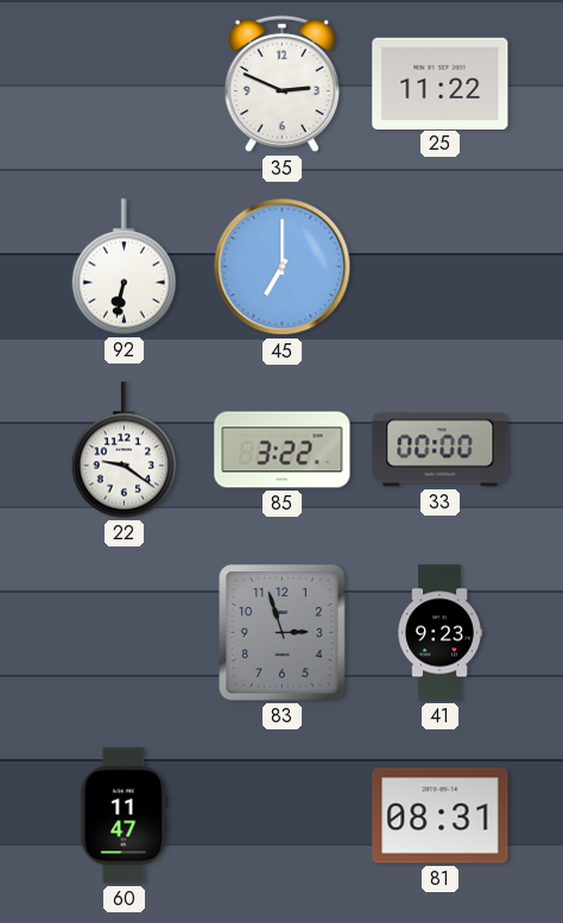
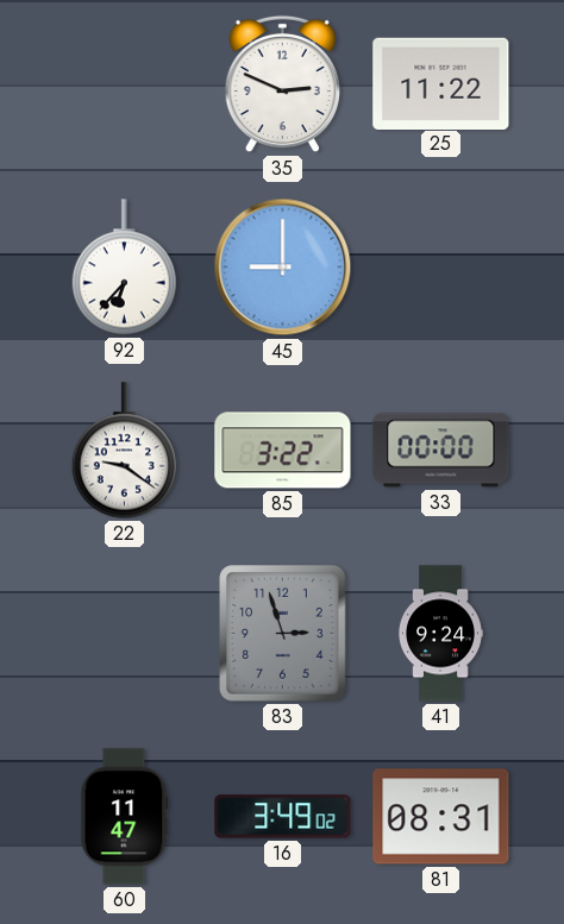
92: 6:32 -> 6:37
45: 7:00 -> 9:00
41: 9:23 -> 9:24
16: none -> 3:49
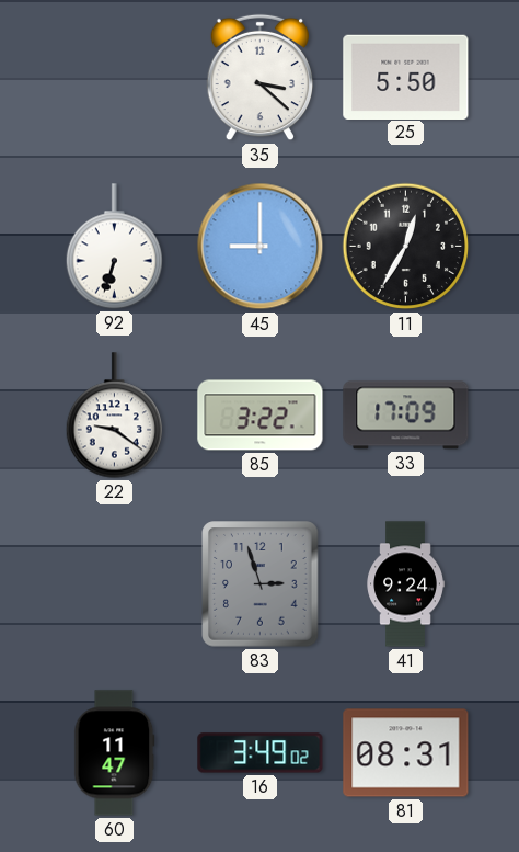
35: 2:49 -> 3:22
25: 11:22 -> 5:50
92: 6:37 -> 6:33
11: none -> 12:35
33: 00:00 -> 17:09
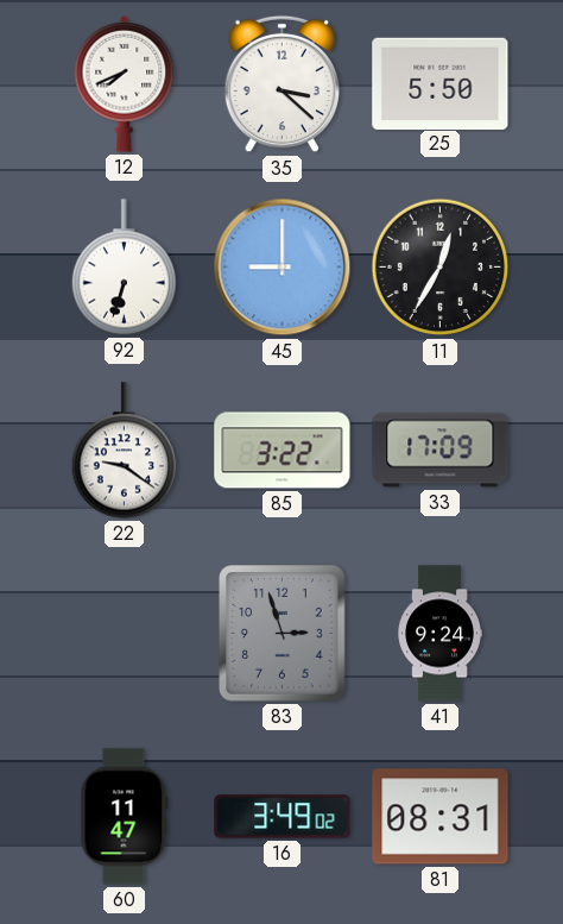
12: none -> 7:41
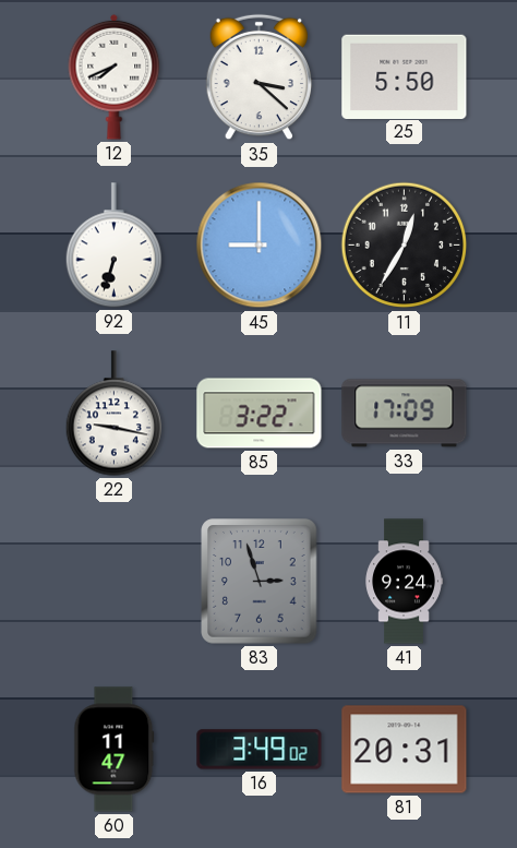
22: 9:21 -> 9:17
81: 08:31 -> 20:31
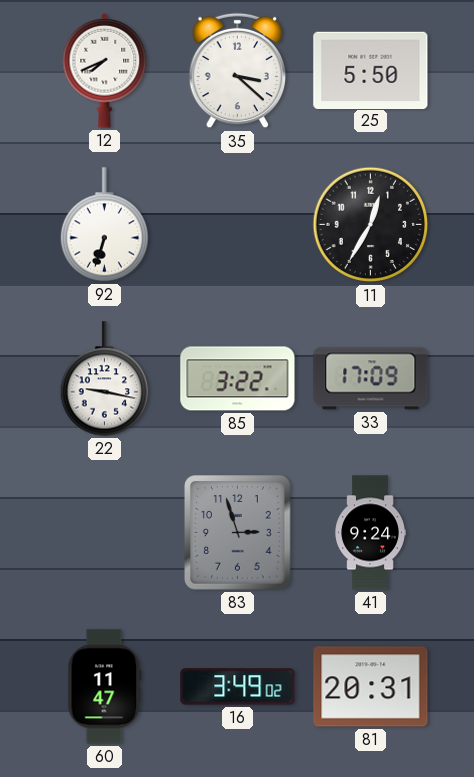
45: 9:00 -> none
